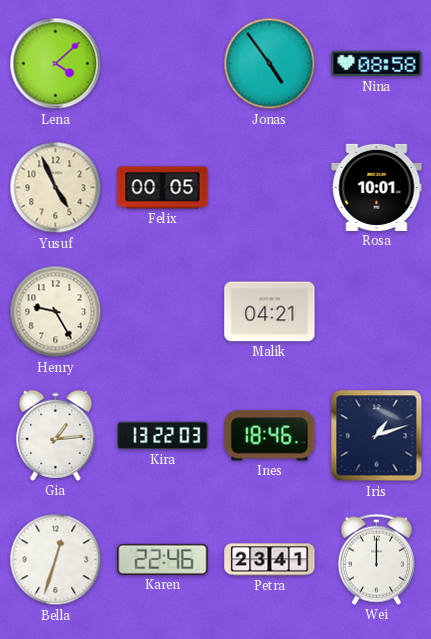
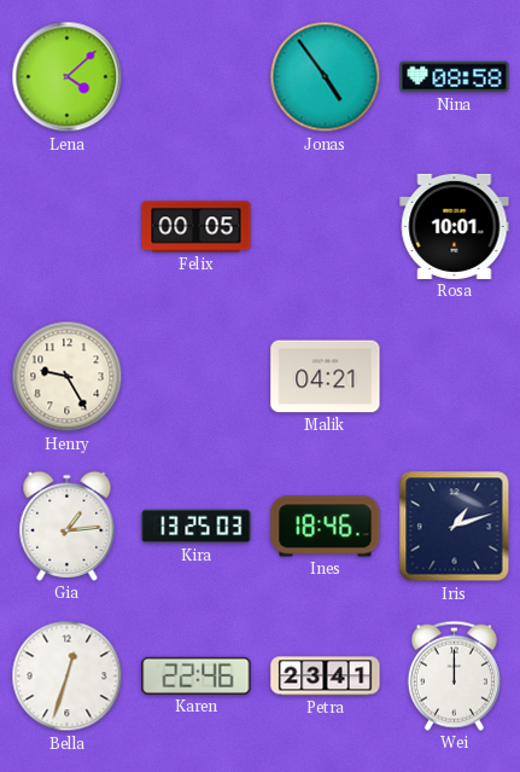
Yusuf: 4:56 -> none
Kira: 13:22 -> 13:25
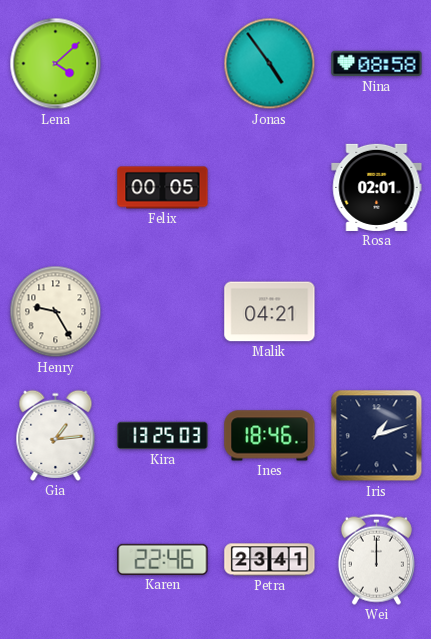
Rosa: 10:01 -> 02:01
Bella: 12:33 -> none
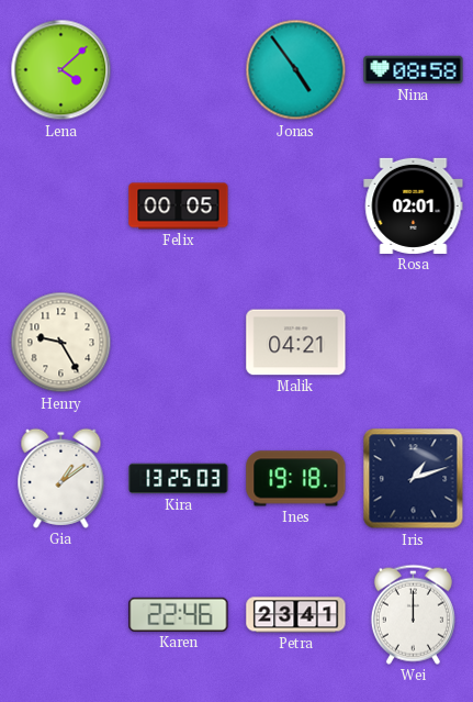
Gia: 1:14 -> 1:09
Ines: 18:46 -> 19:18
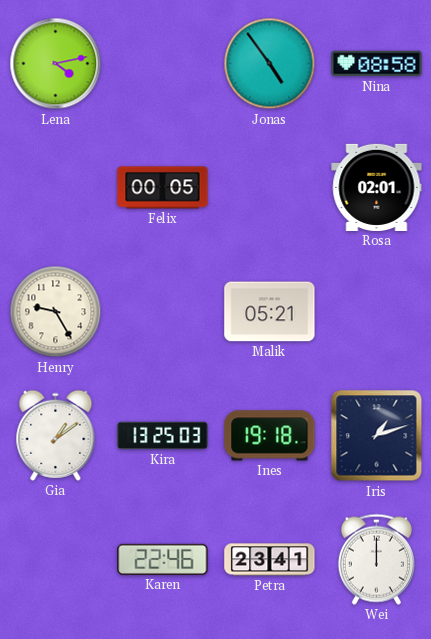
Lena: 4:08 -> 4:13
Malik: 04:21 -> 05:21
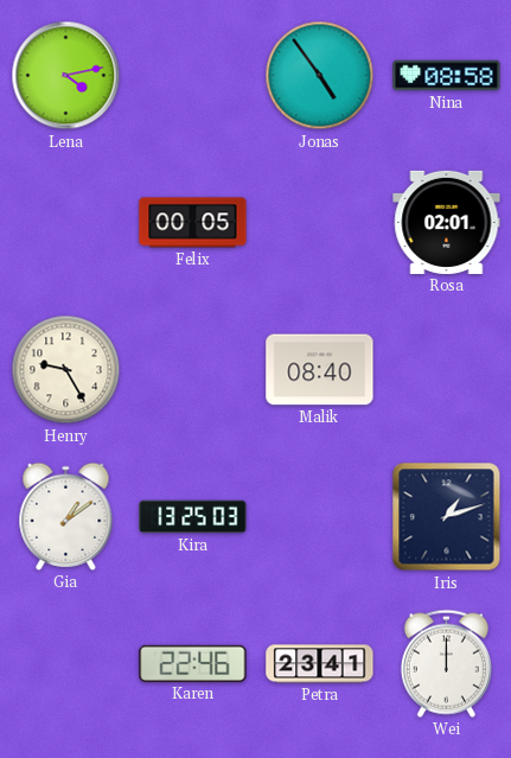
Malik: 05:21 -> 08:40
Ines: 19:18 -> none
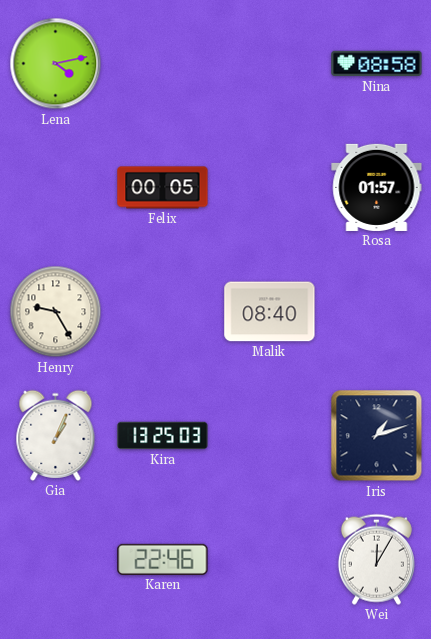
Jonas: 4:54 -> none
Rosa: 02:01 -> 01:57
Gia: 1:09 -> 1:04
Petra: 23:41 -> none
Wei: 12:00 -> 12:05
